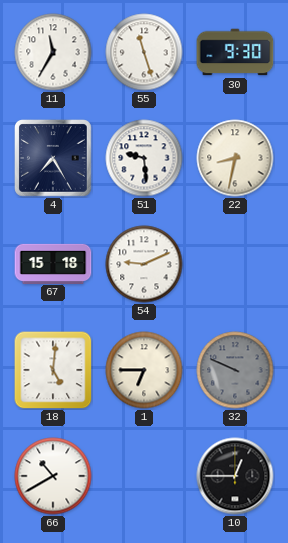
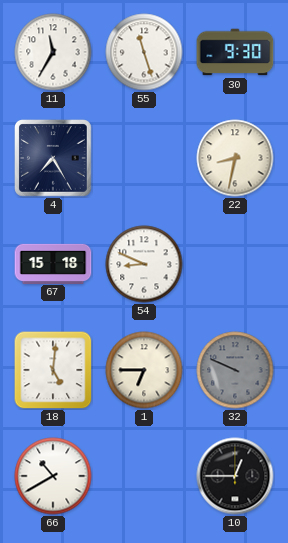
51: 9:29 -> none
54: 9:11 -> 8:49
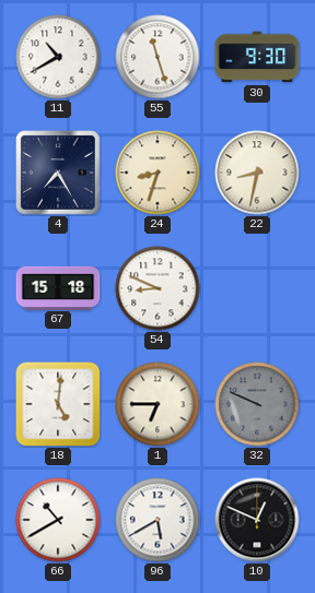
11: 11:35 -> 10:40
24: none -> 8:33
96: none -> 5:40
10: 12:45 -> 12:49
